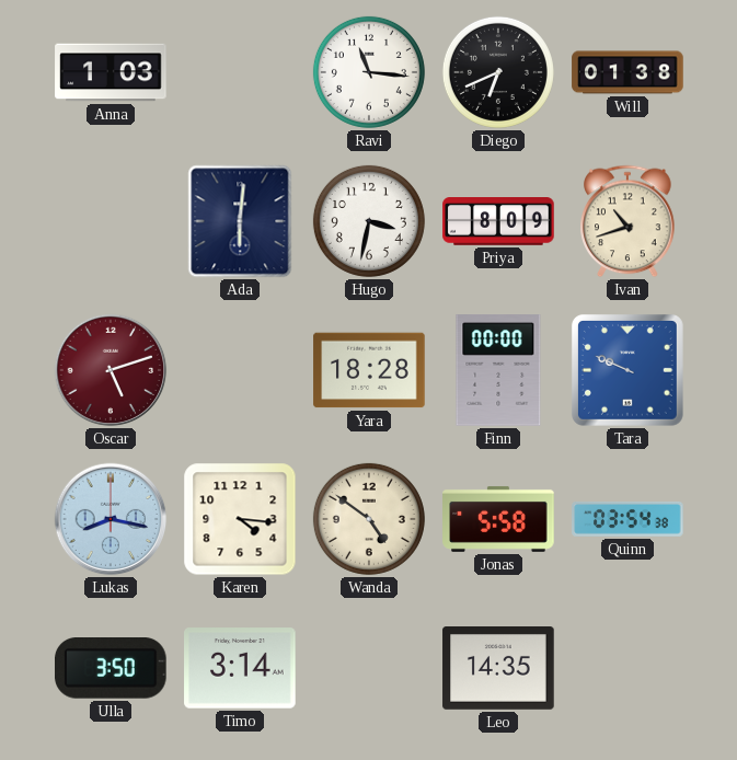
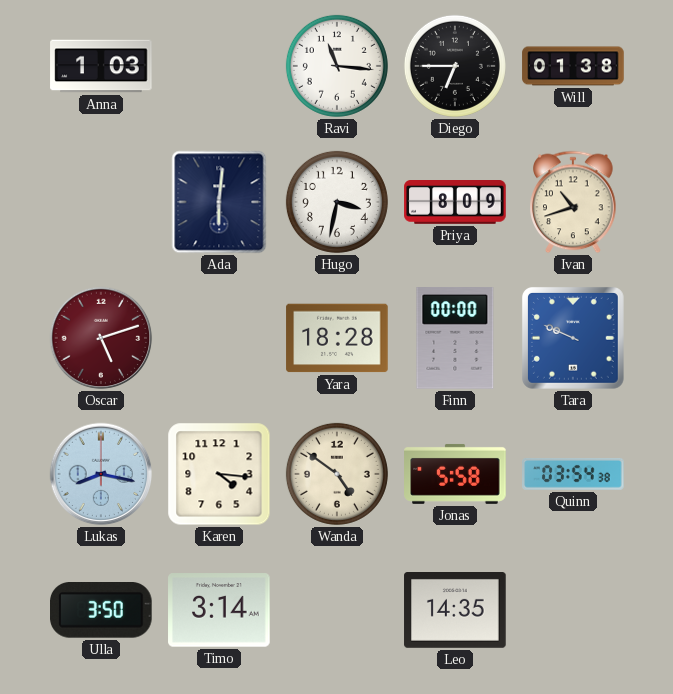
Diego: 6:41 -> 6:45
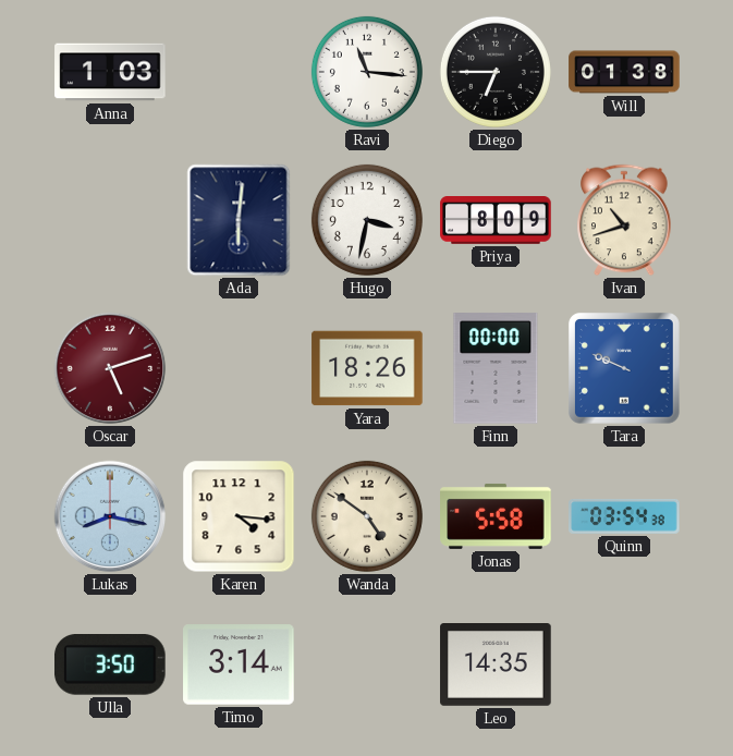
Yara: 18:28 -> 18:26
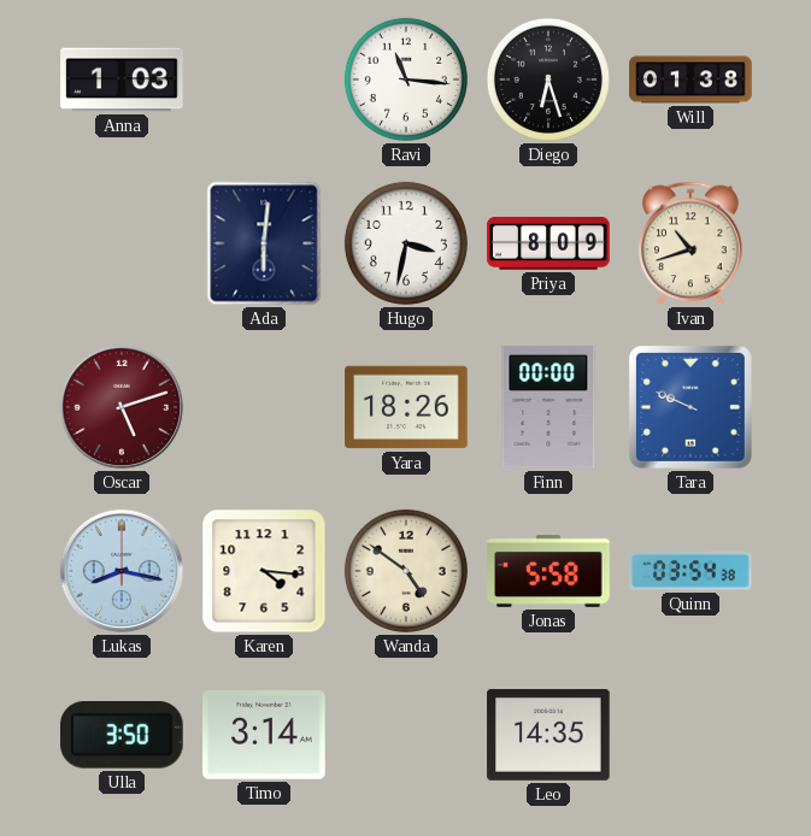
Diego: 6:45 -> 6:27
